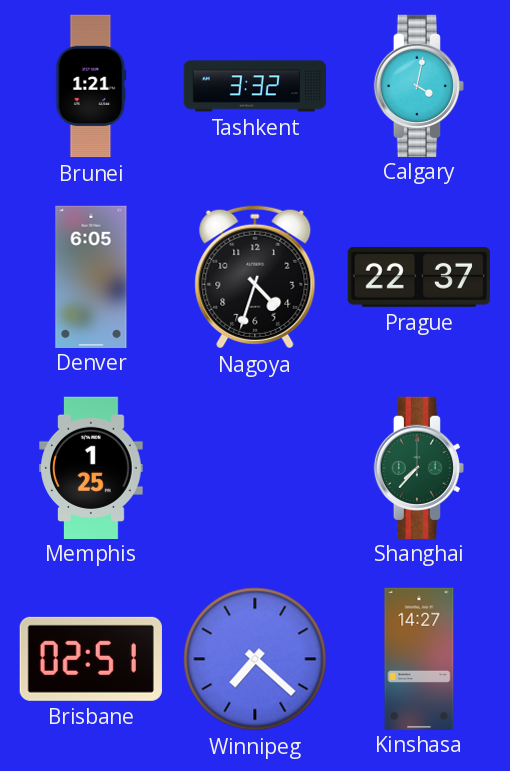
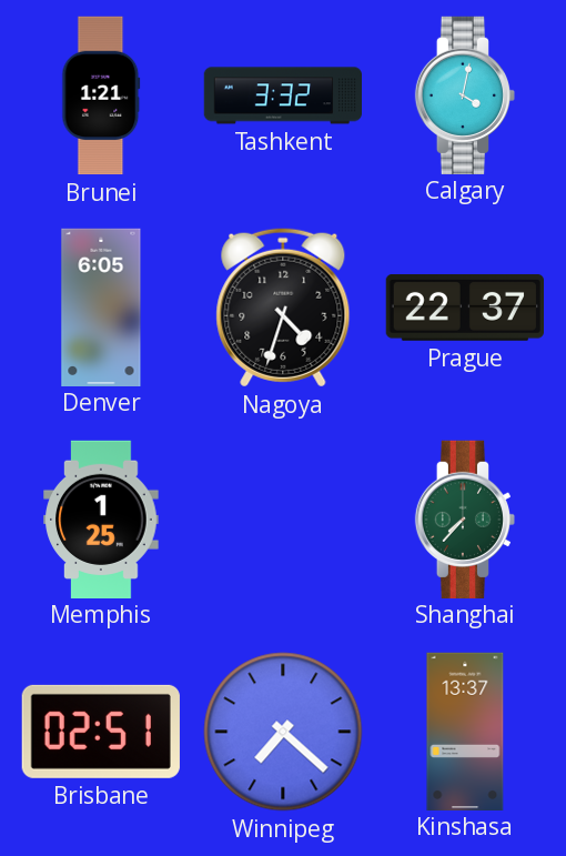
Kinshasa: 14:27 -> 13:37
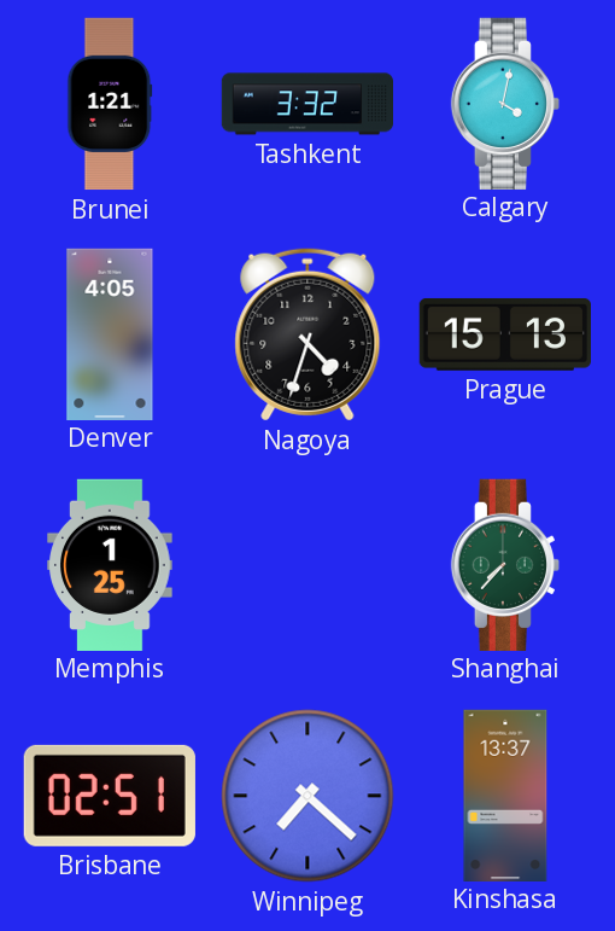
Denver: 6:05 -> 4:05
Prague: 22:37 -> 15:13
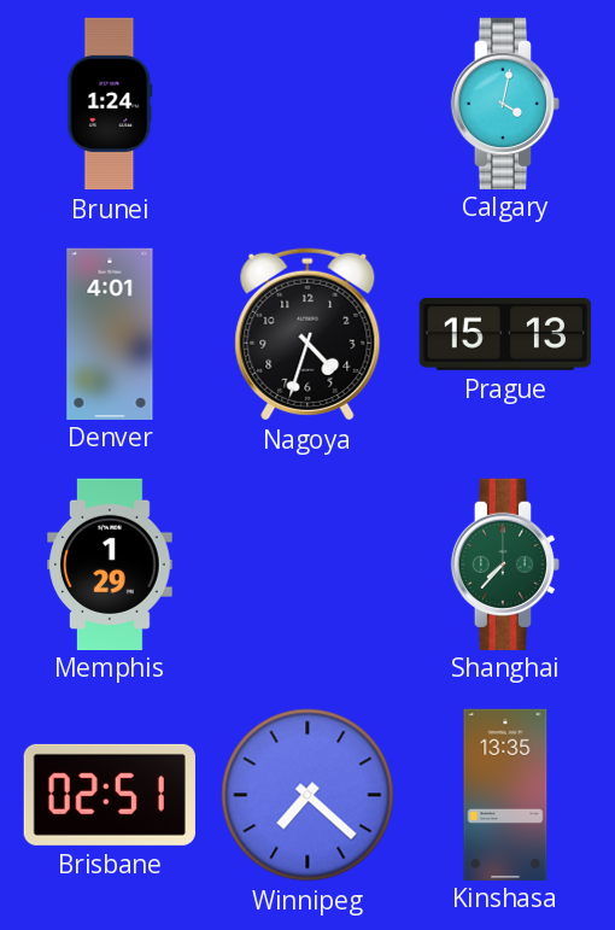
Brunei: 1:21 -> 1:24
Tashkent: 3:32 -> none
Denver: 4:05 -> 4:01
Memphis: 1:25 -> 1:29
Kinshasa: 13:37 -> 13:35
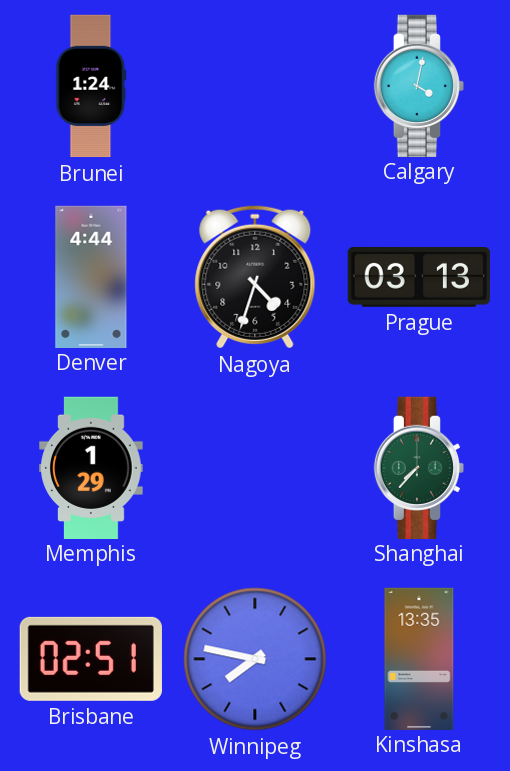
Denver: 4:01 -> 4:44
Prague: 15:13 -> 03:13
Winnipeg: 7:22 -> 7:47
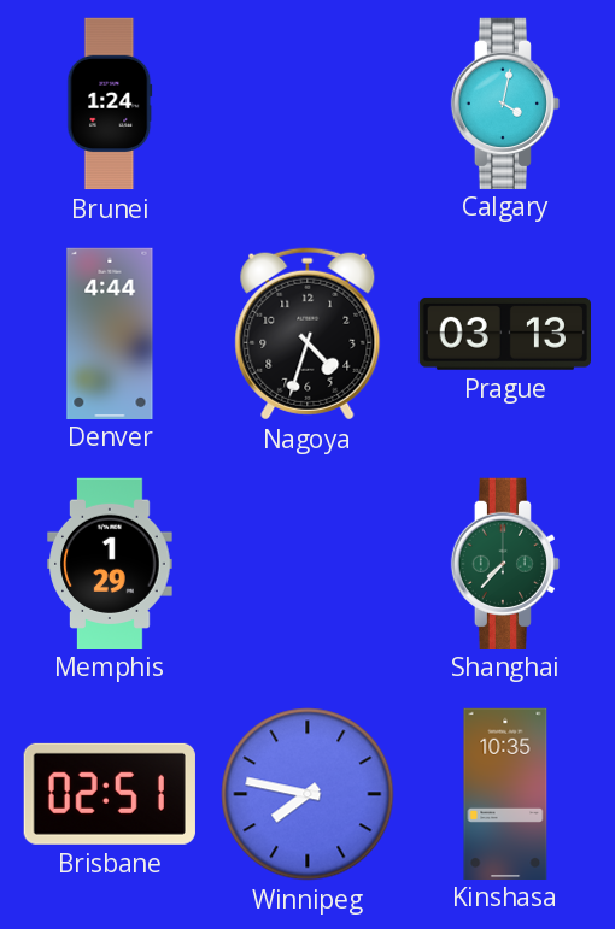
Kinshasa: 13:35 -> 10:35
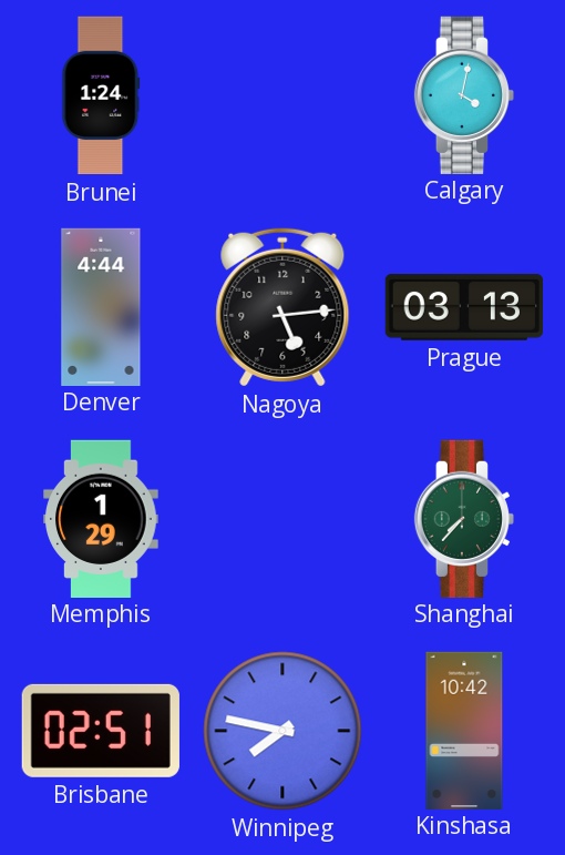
Nagoya: 4:33 -> 5:14
Kinshasa: 10:35 -> 10:42
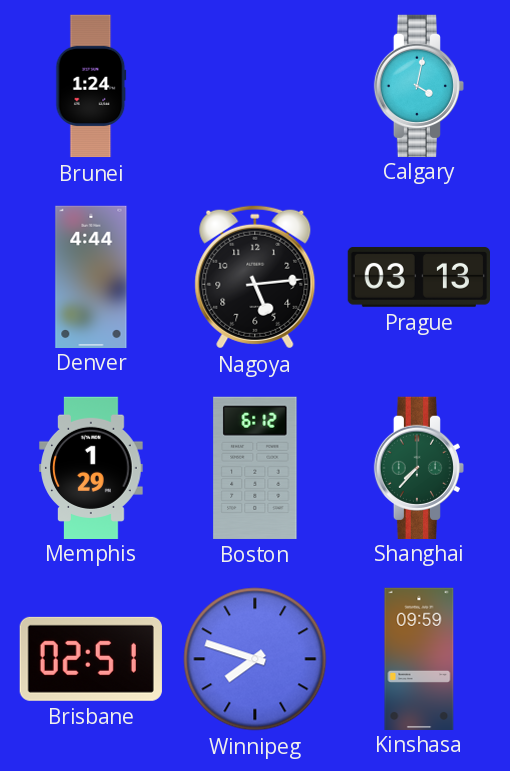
Boston: none -> 6:12
Winnipeg: 7:47 -> 7:48
Kinshasa: 10:42 -> 09:59
